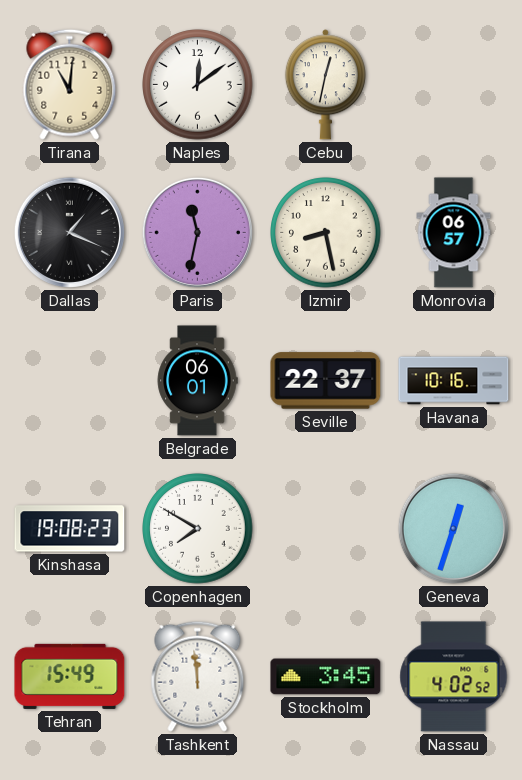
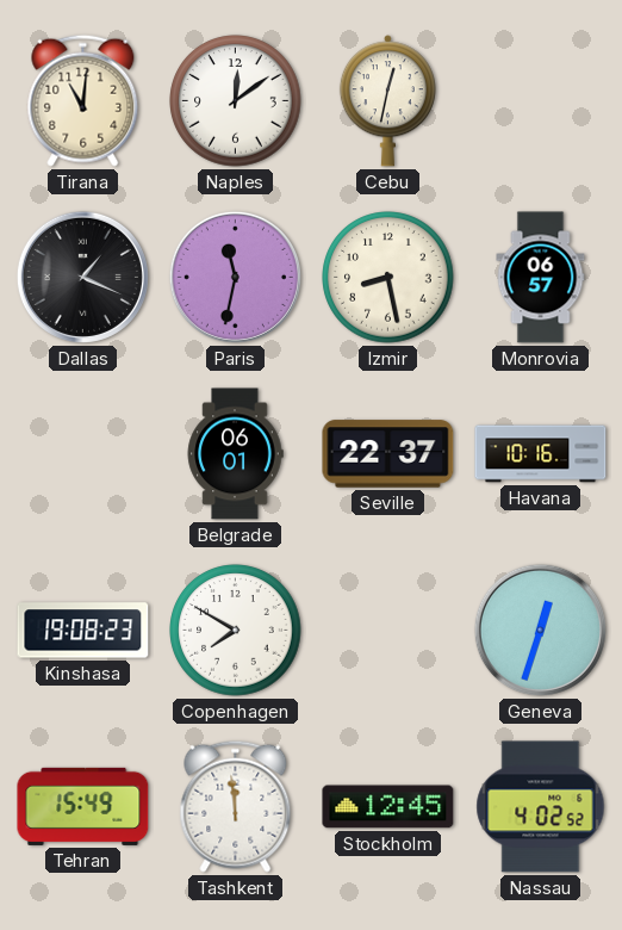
Stockholm: 3:45 -> 12:45
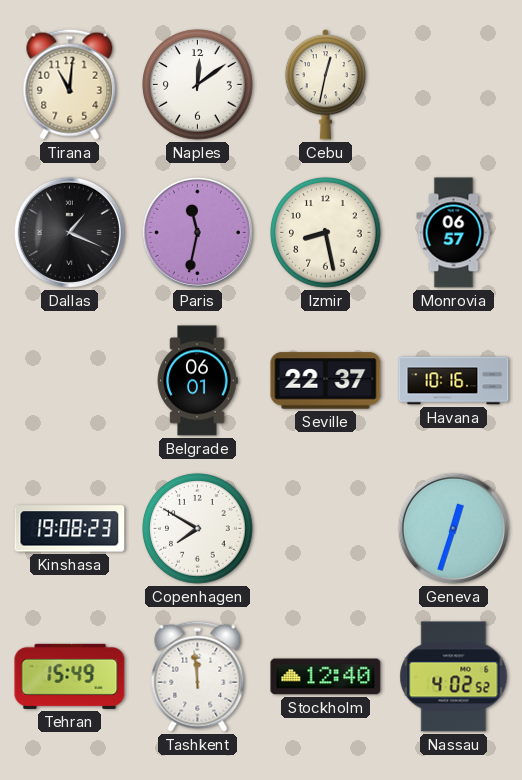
Stockholm: 12:45 -> 12:40
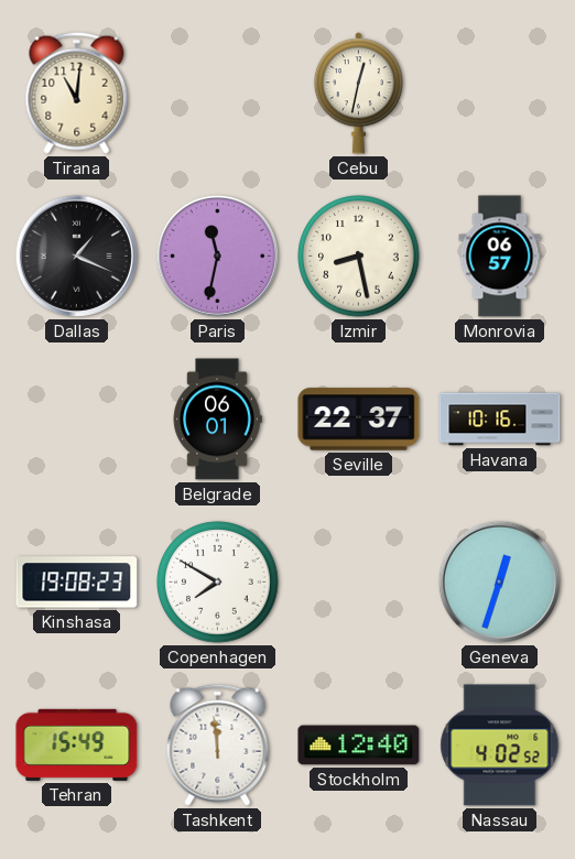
Naples: 12:09 -> none
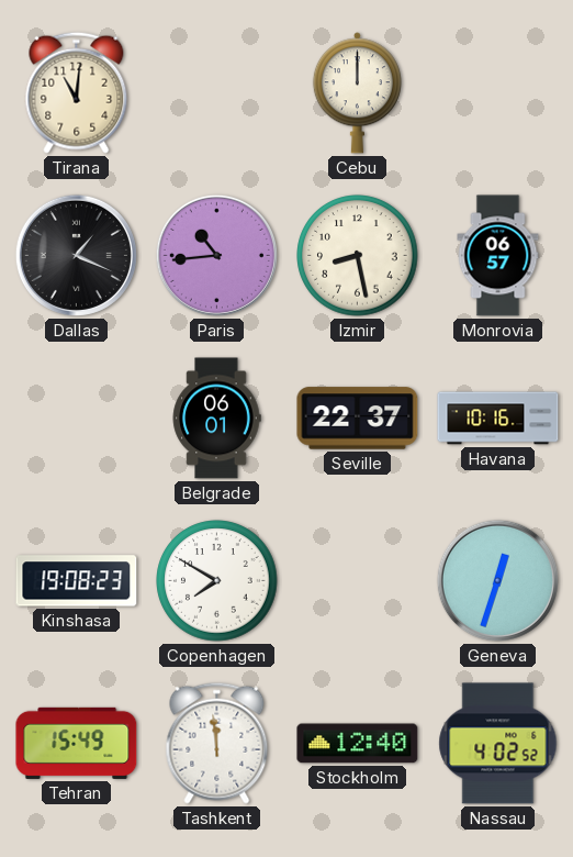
Cebu: 12:32 -> 12:00
Paris: 11:32 -> 10:44
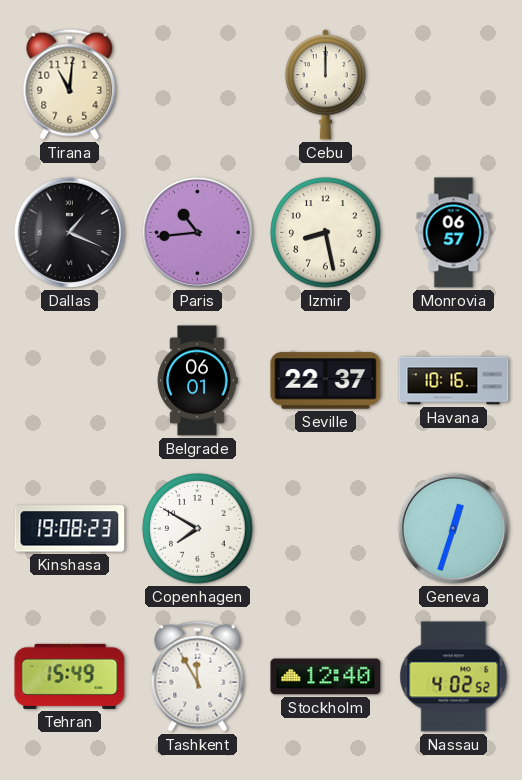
Tashkent: 11:59 -> 11:55
